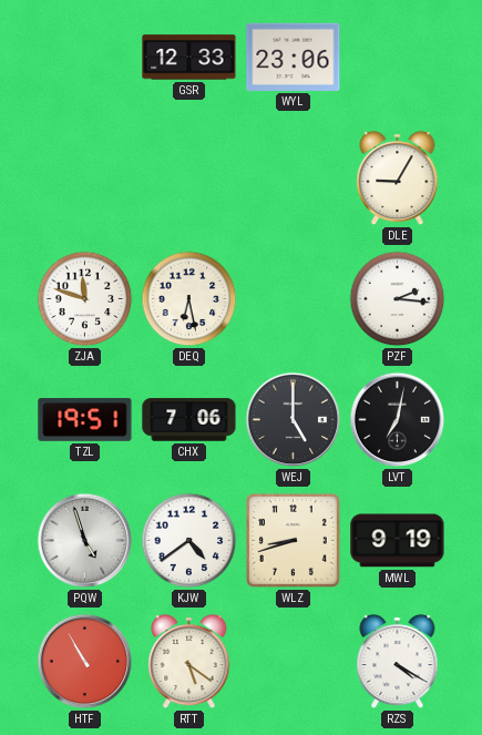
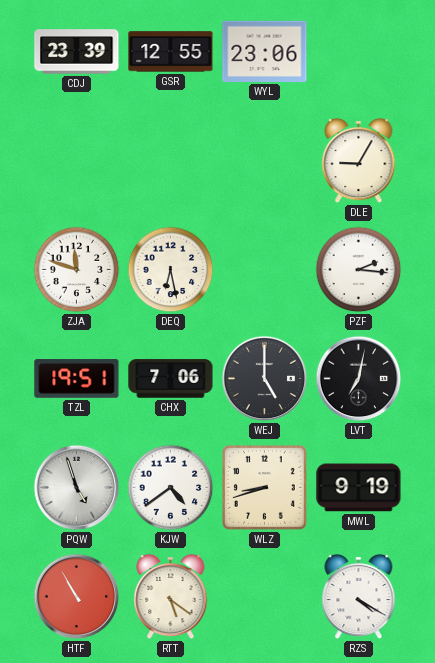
CDJ: none -> 23:39
GSR: 12:33 -> 12:55
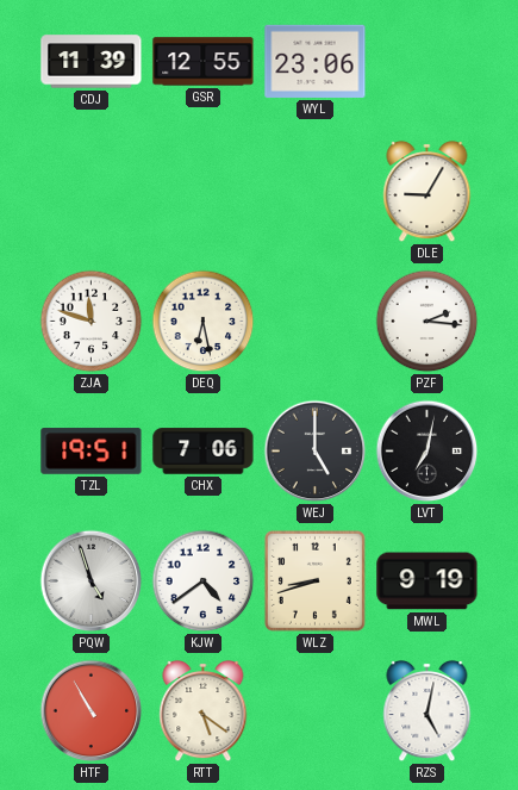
CDJ: 23:39 -> 11:39
RZS: 4:20 -> 5:02
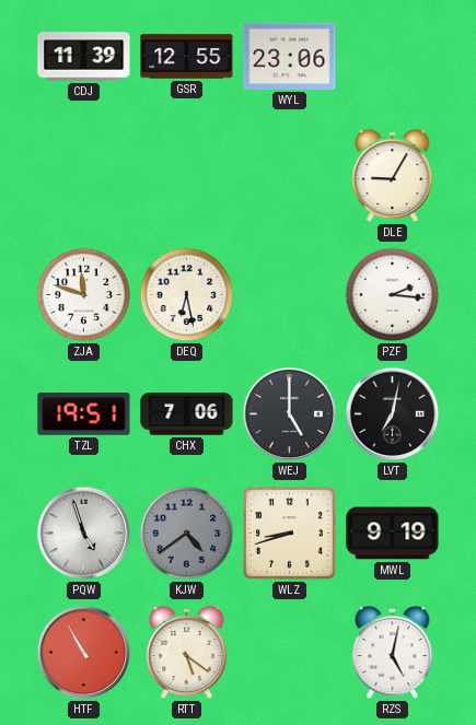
KJW dial: white -> grey
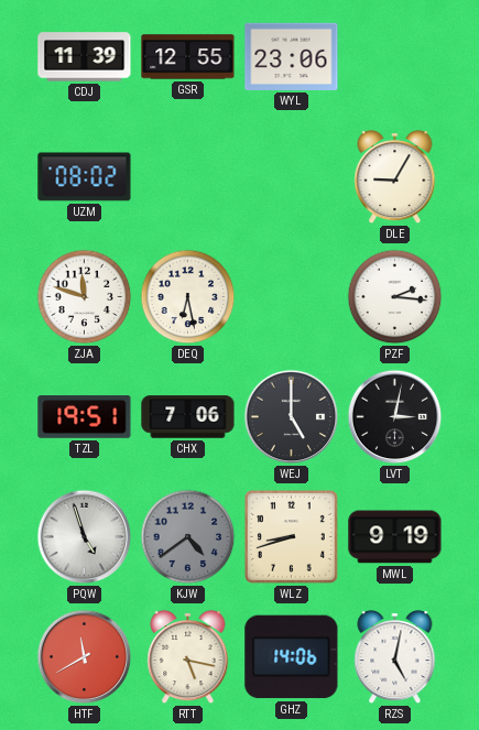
UZM: none -> 08:02
LVT: 7:02 -> 3:02
HTF: 10:55 -> 11:40
RTT: 5:21 -> 5:17
GHZ: none -> 14:06
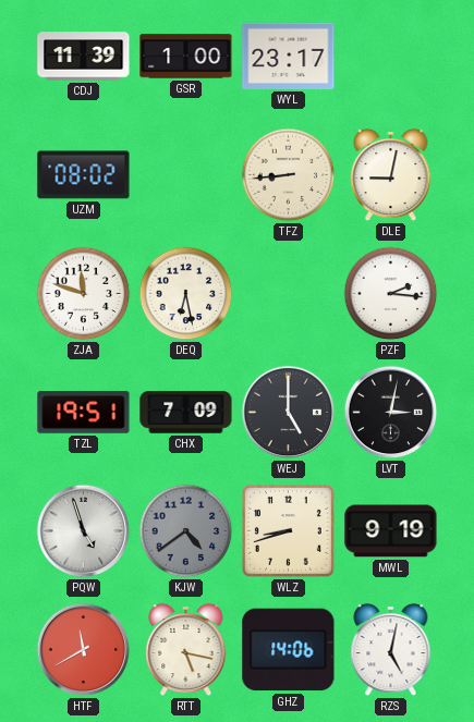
GSR: 12:55 -> 1:00
WYL: 23:06 -> 23:17
TFZ: none -> 8:44
DLE: 9:05 -> 9:02
CHX: 7:06 -> 7:09
